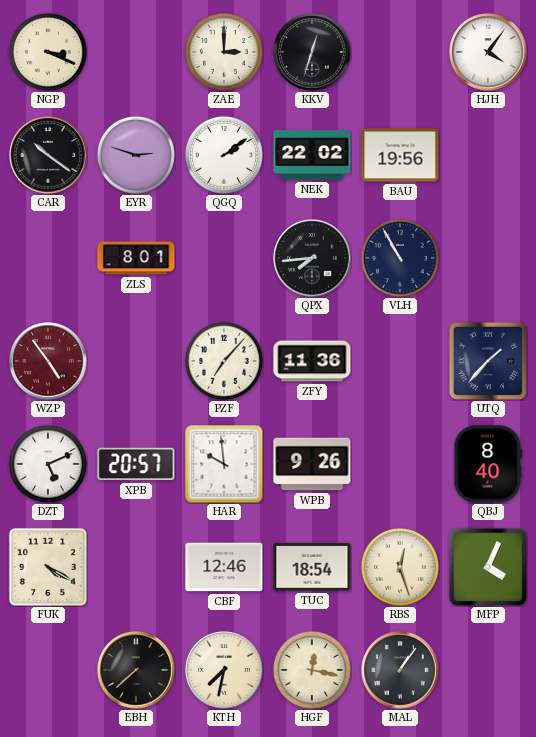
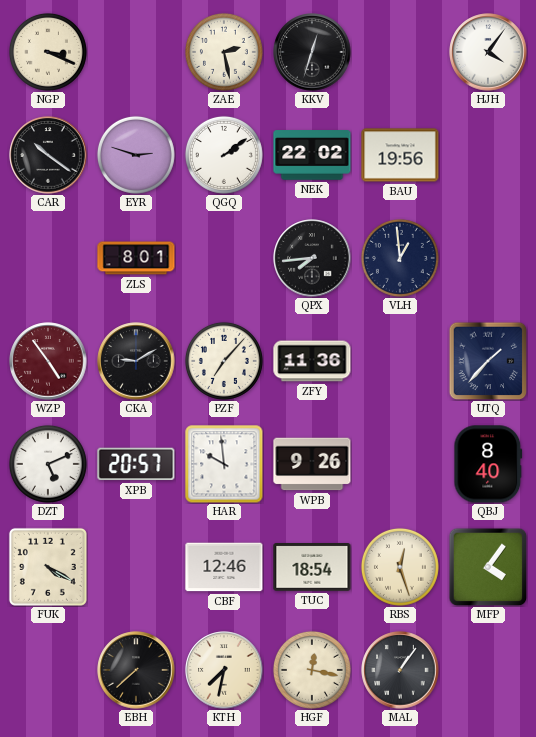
ZAE: 3:00 -> 2:28
VLH: 10:55 -> 12:59
CKA: none -> 9:10
MFP: 4:04 -> 4:06
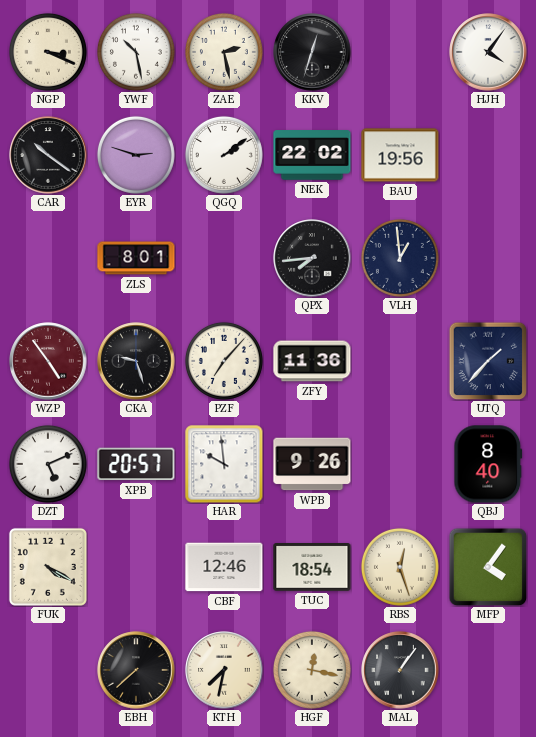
YWF: none -> 10:28
CKA: 9:10 -> 9:27
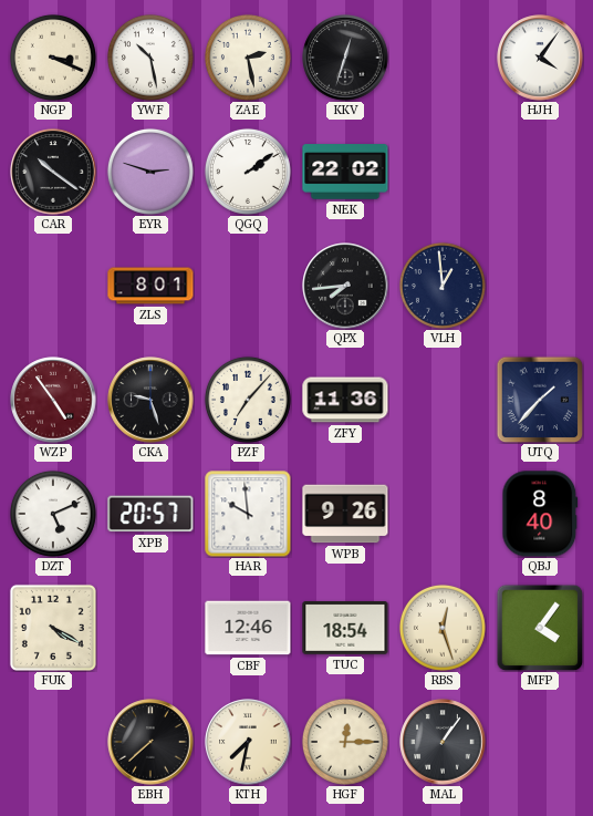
BAU: 19:56 -> none
HGF: 12:17 -> 12:15
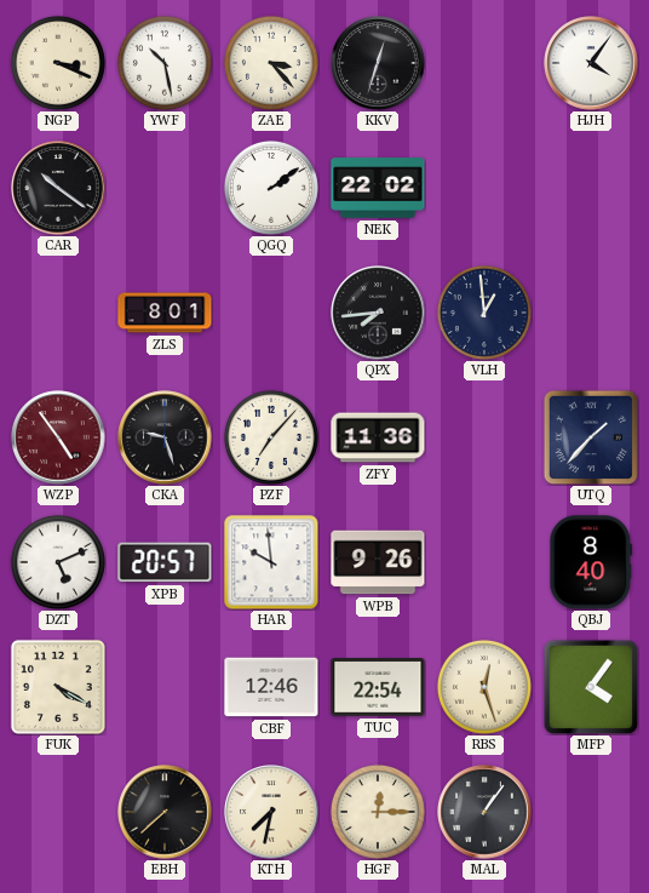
ZAE: 2:28 -> 3:23
EYR: 2:48 -> none
TUC: 18:54 -> 22:54
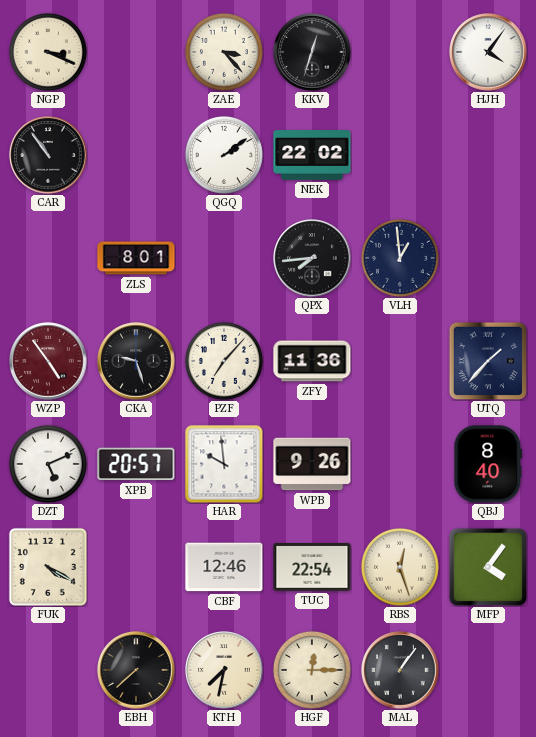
YWF: 10:28 -> none
CAR: 10:21 -> 10:54
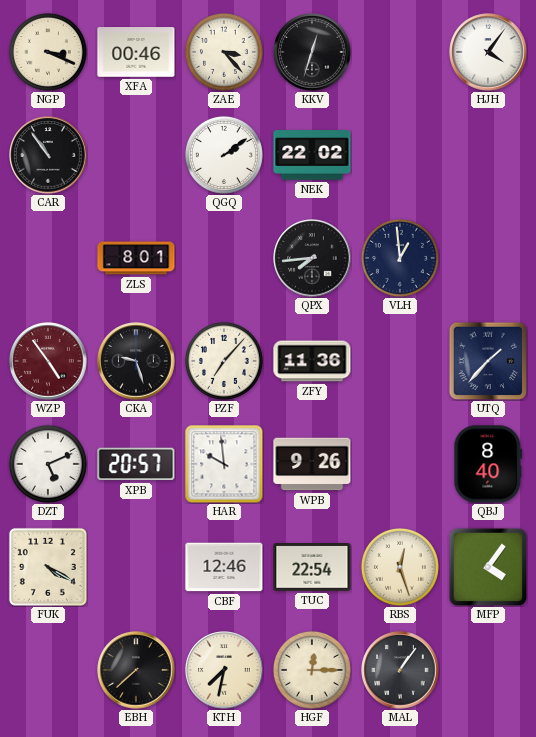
XFA: none -> 00:46
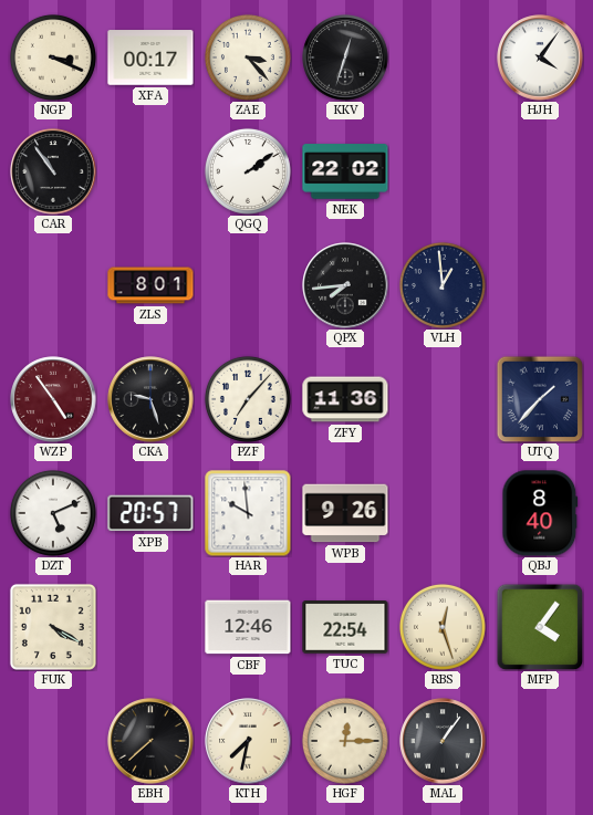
XFA: 00:46 -> 00:17
